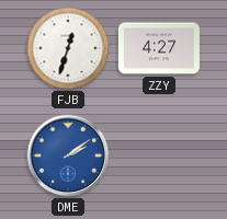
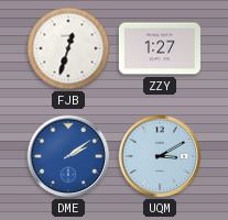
ZZY: 4:27 -> 1:27
UQM: none -> 3:10
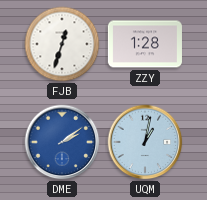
ZZY: 1:27 -> 1:28
UQM: 3:10 -> 1:02
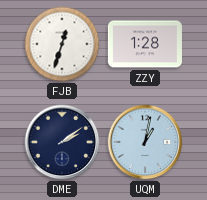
DME dial: blue -> navy
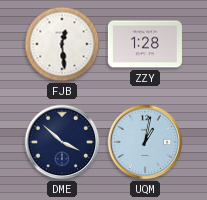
FJB: 12:33 -> 12:29
DME: 2:09 -> 3:52
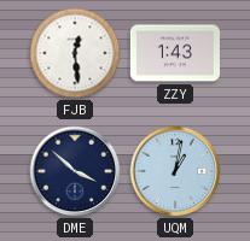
ZZY: 1:28 -> 1:43
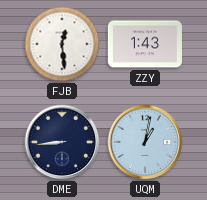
DME: 3:52 -> 8:44
